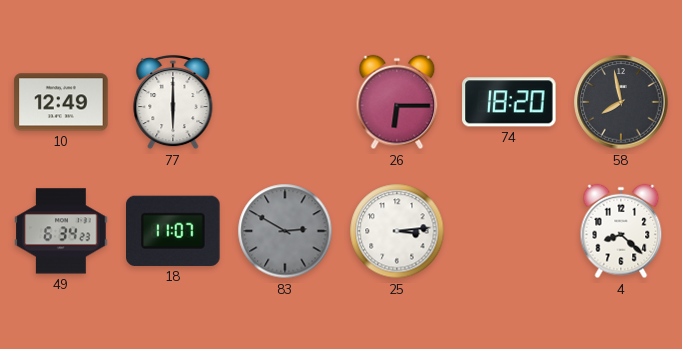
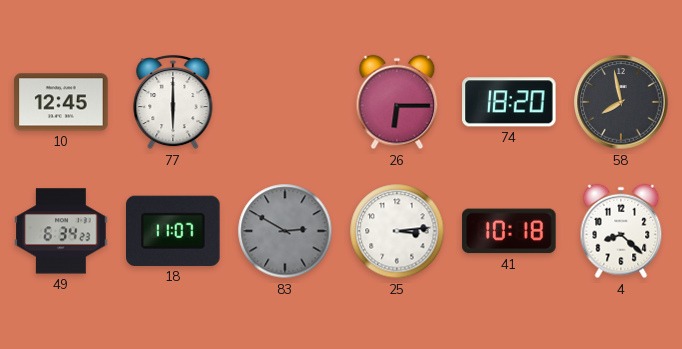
10: 12:49 -> 12:45
41: none -> 10:18
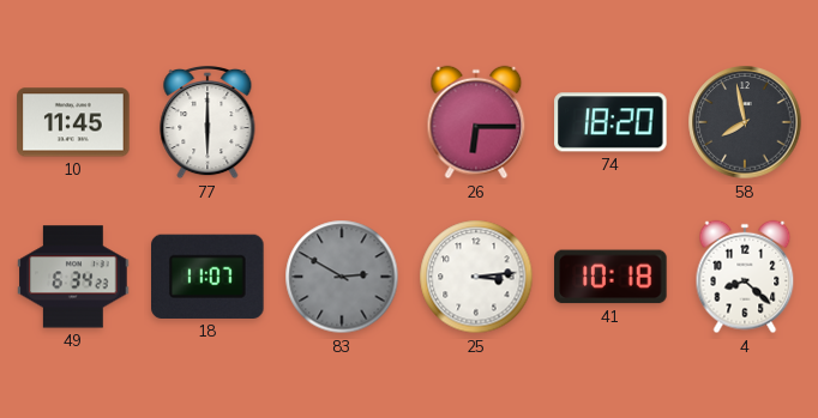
10: 12:45 -> 11:45
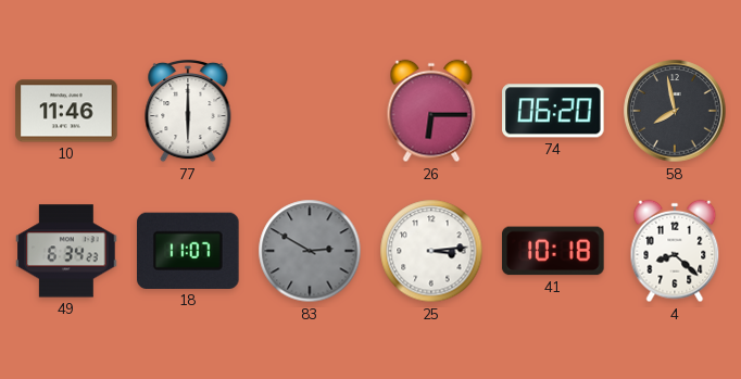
10: 11:45 -> 11:46
74: 18:20 -> 06:20
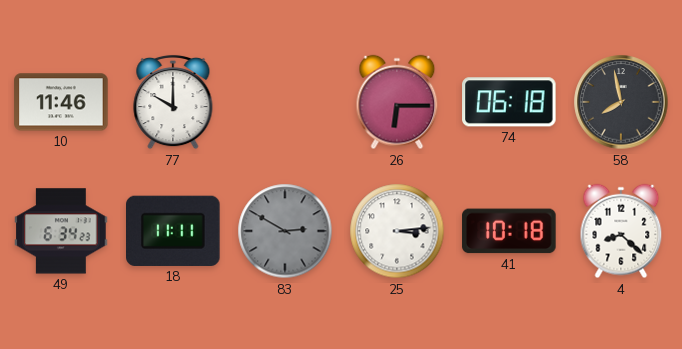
77: 6:00 -> 10:00
74: 06:20 -> 06:18
18: 11:07 -> 11:11
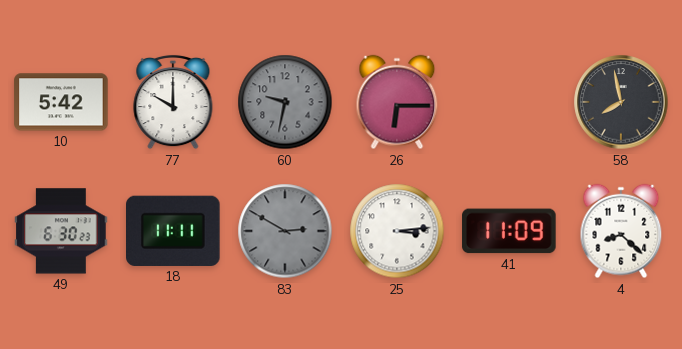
10: 11:46 -> 5:42
60: none -> 9:32
74: 06:18 -> none
49: 6:34 -> 6:30
41: 10:18 -> 11:09
